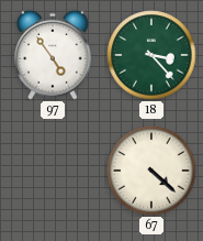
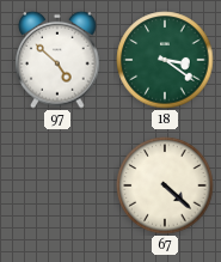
97: 4:54 -> 4:52
18: 3:23 -> 3:21
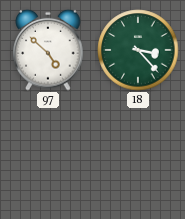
18: 3:21 -> 3:23
67: 4:22 -> none
